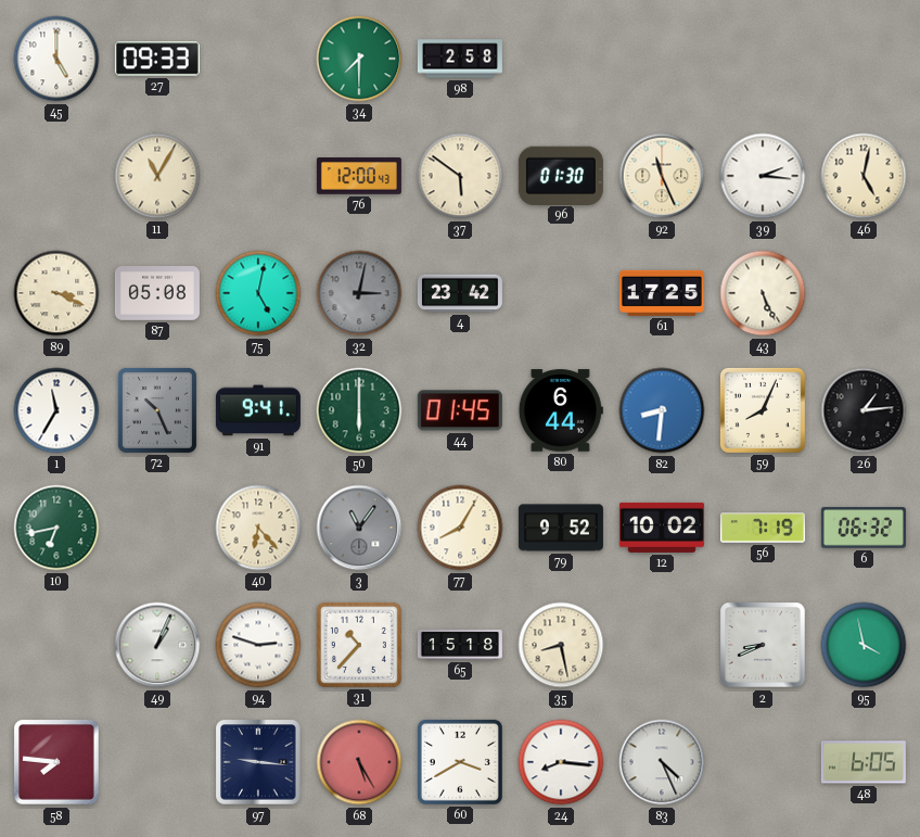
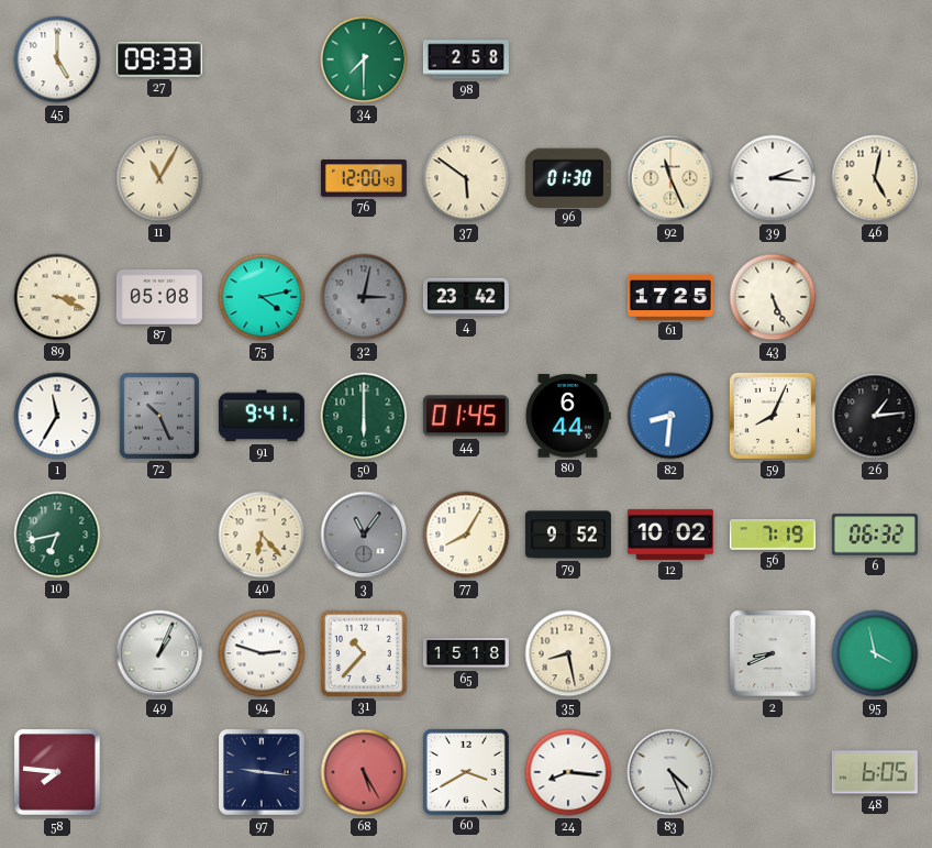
75: 5:02 -> 4:13
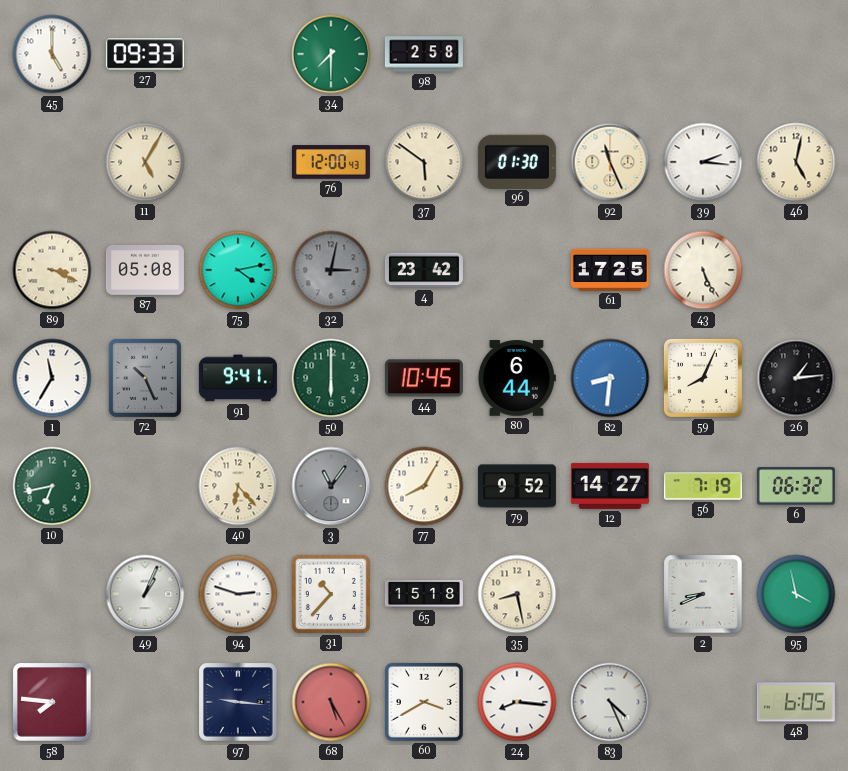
11: 11:05 -> 5:05
44: 01:45 -> 10:45
12: 10:02 -> 14:27
